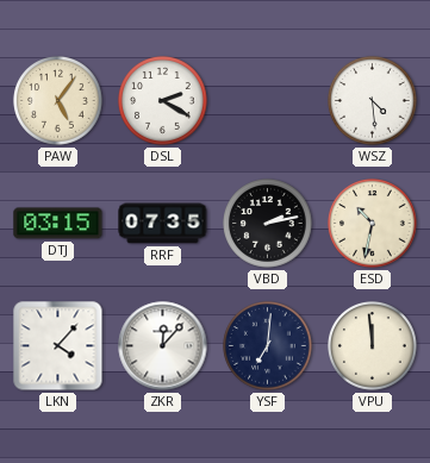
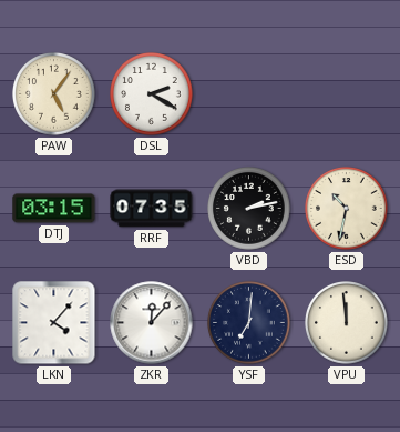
WSZ: 4:29 -> none
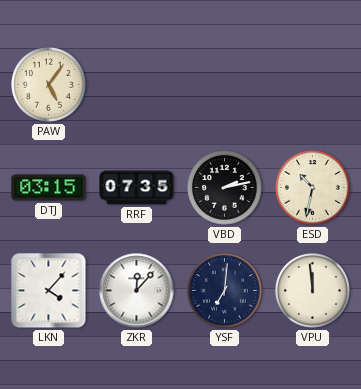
DSL: 2:20 -> none
